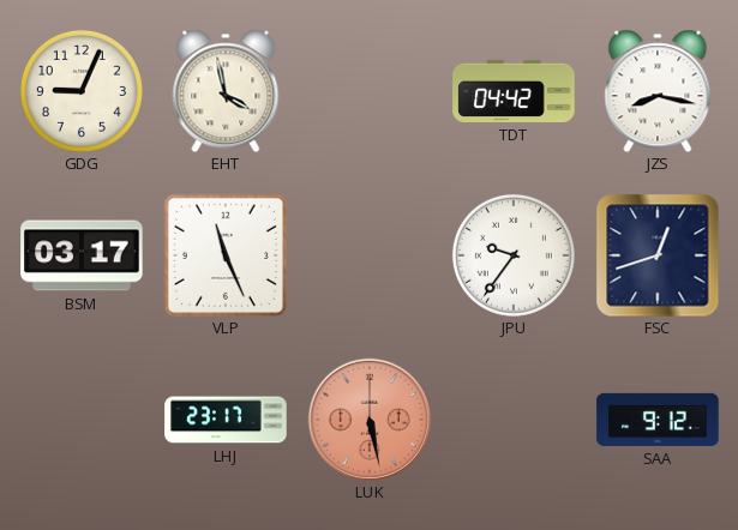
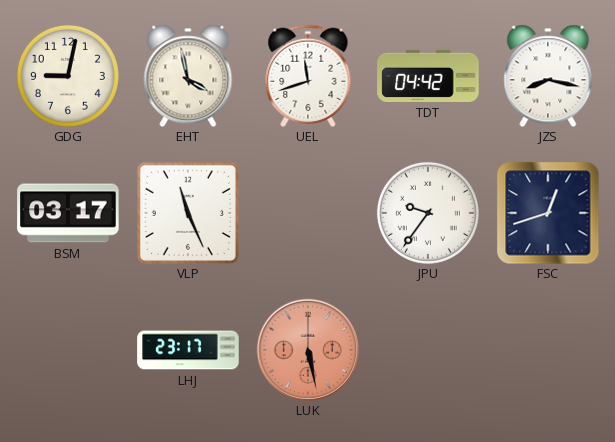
GDG: 9:04 -> 9:02
UEL: none -> 11:42
SAA: 9:12 -> none
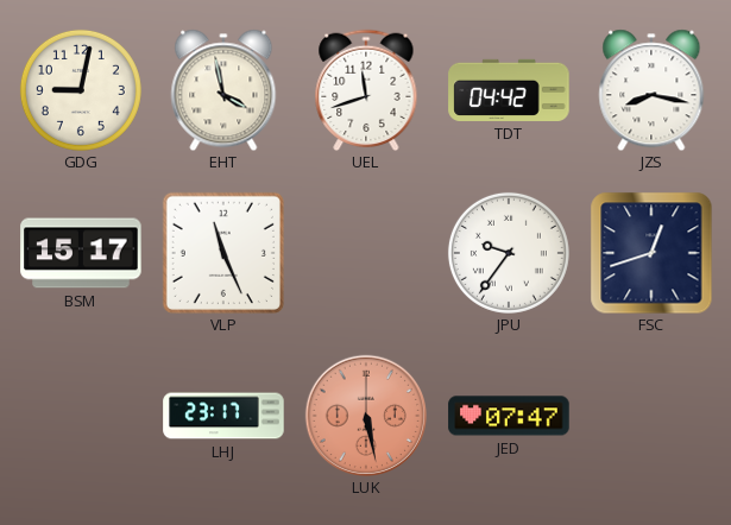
BSM: 03:17 -> 15:17
JED: none -> 07:47
